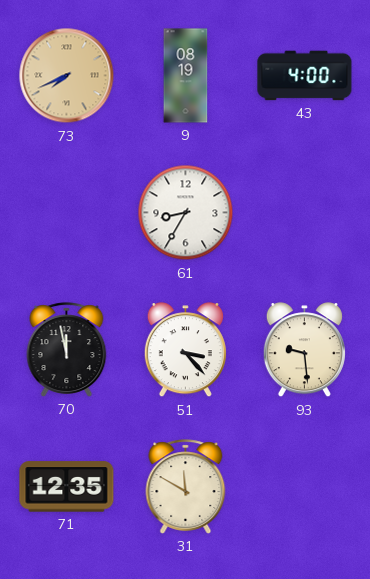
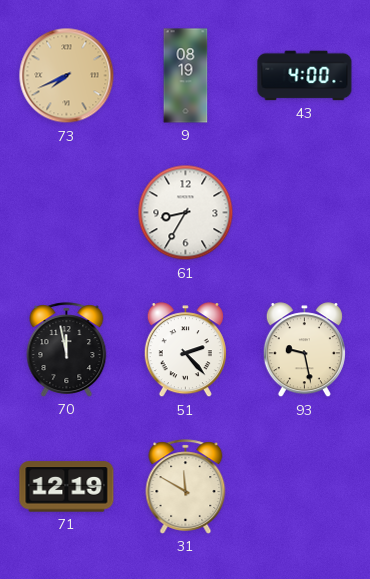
51: 3:23 -> 2:23
93: 9:29 -> 9:28
71: 12:35 -> 12:19
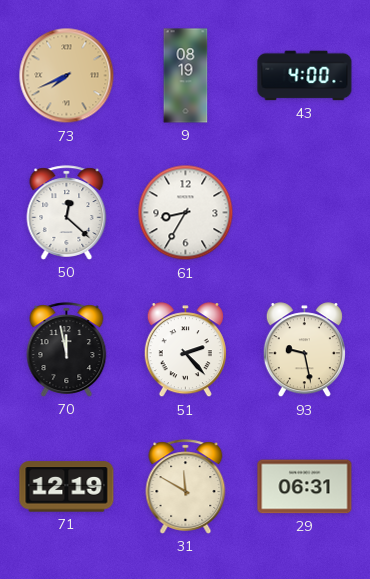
50: none -> 12:22
29: none -> 06:31
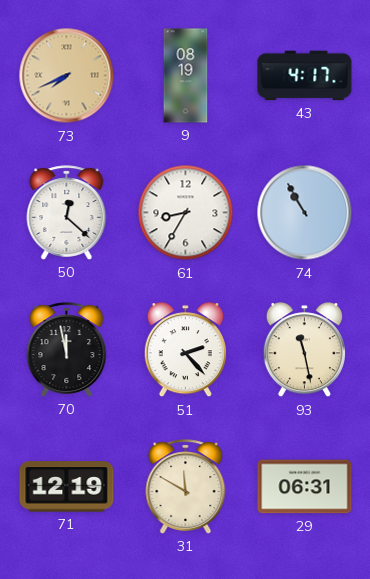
43: 4:00 -> 4:17
74: none -> 10:55
93: 9:28 -> 11:28
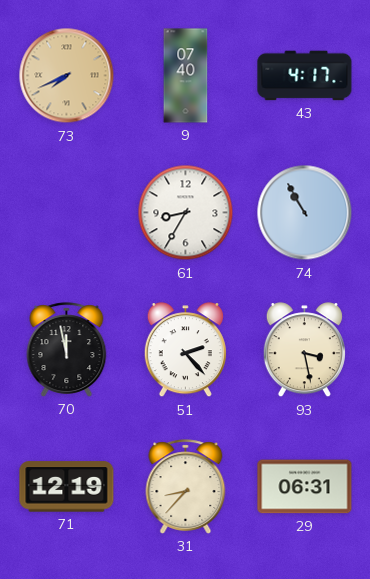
9: 08:19 -> 07:40
50: 12:22 -> none
93: 11:28 -> 3:28
31: 11:50 -> 8:37
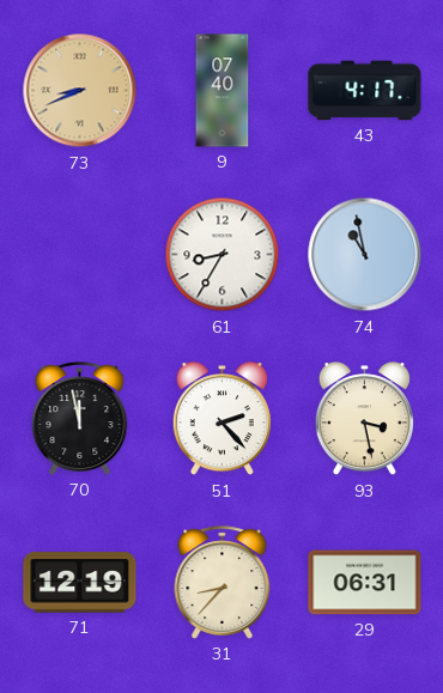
73: 7:41 -> 8:41
74: 10:55 -> 10:58
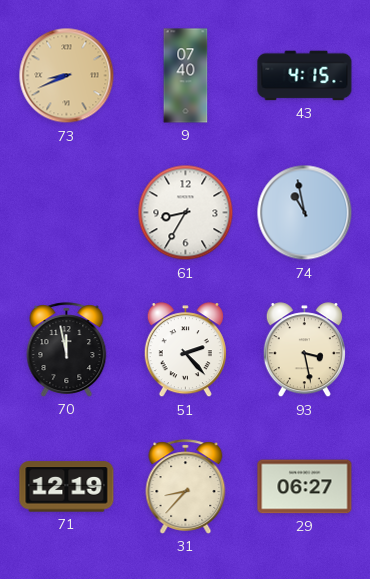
43: 4:17 -> 4:15
29: 06:31 -> 06:27
